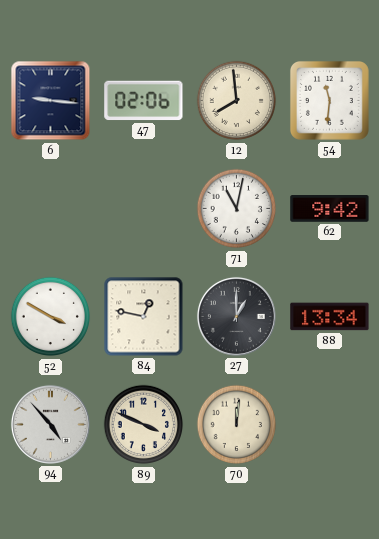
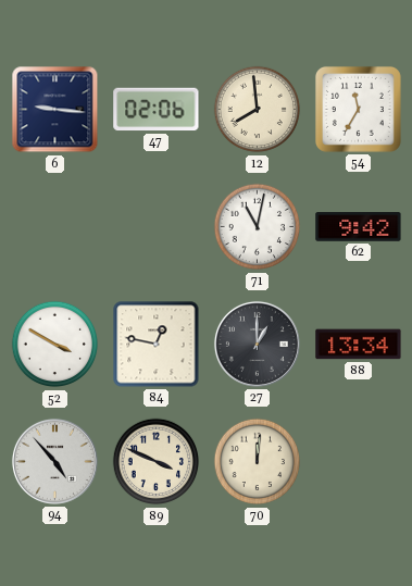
54: 11:31 -> 11:35
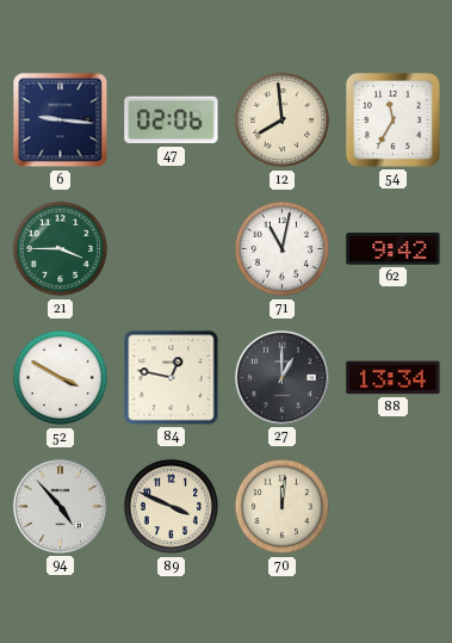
21: none -> 3:45
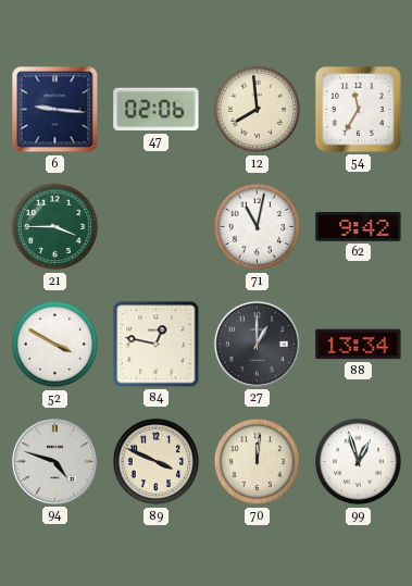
94: 4:53 -> 4:48
99: none -> 12:57
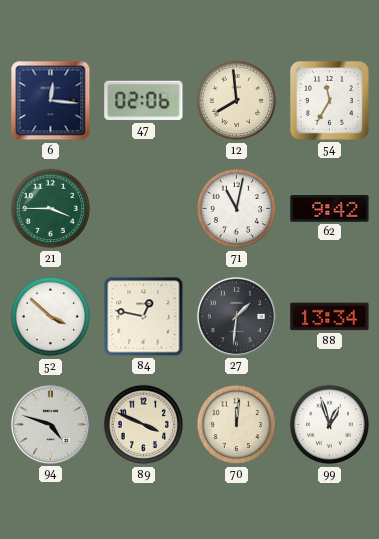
6: 9:16 -> 12:16
52: 3:50 -> 3:52
27: 1:00 -> 1:31
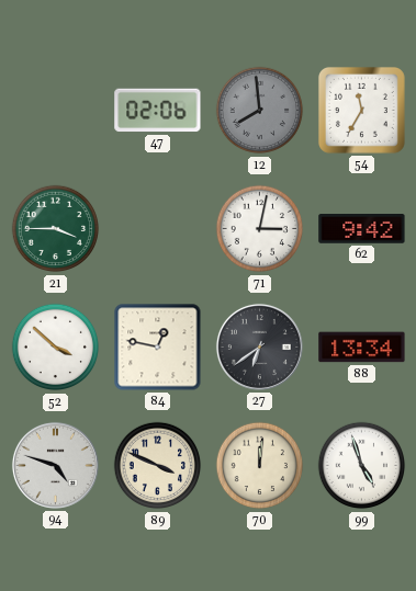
6: 12:16 -> none
12 dial: cream -> grey
71: 11:02 -> 3:02
27: 1:31 -> 6:39
99: 12:57 -> 4:57
